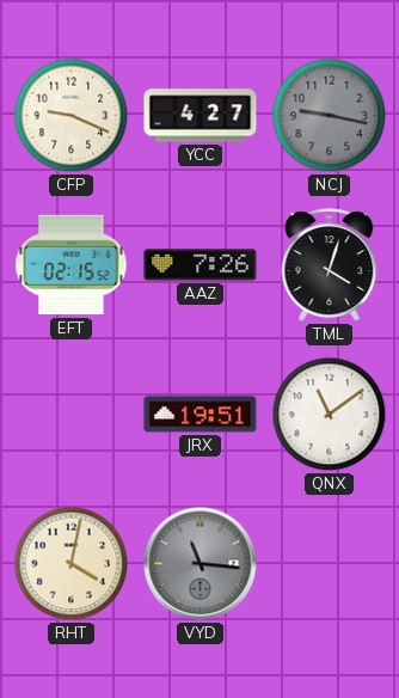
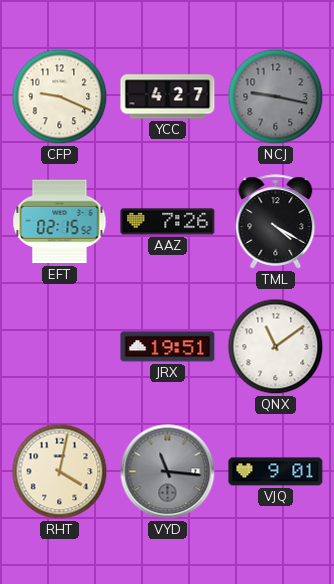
TML: 4:03 -> 4:20
VJQ: none -> 9:01
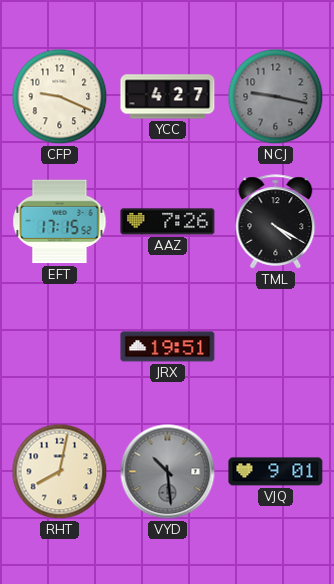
EFT: 02:15 -> 17:15
QNX: 11:09 -> none
RHT: 4:02 -> 8:02
VYD: 11:16 -> 10:29
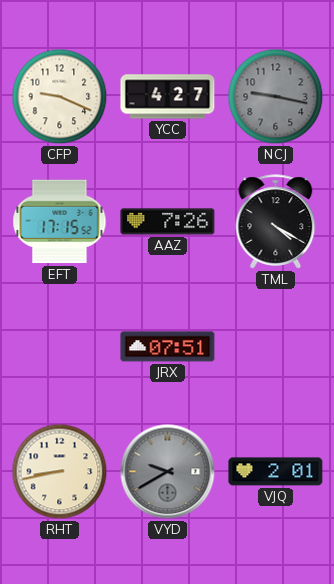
JRX: 19:51 -> 07:51
RHT: 8:02 -> 8:43
VYD: 10:29 -> 9:40
VJQ: 9:01 -> 2:01
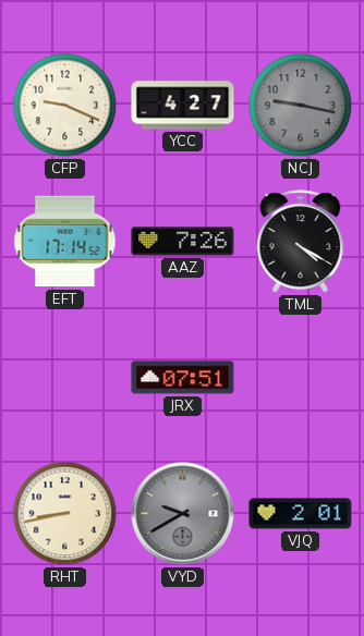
EFT: 17:15 -> 17:14
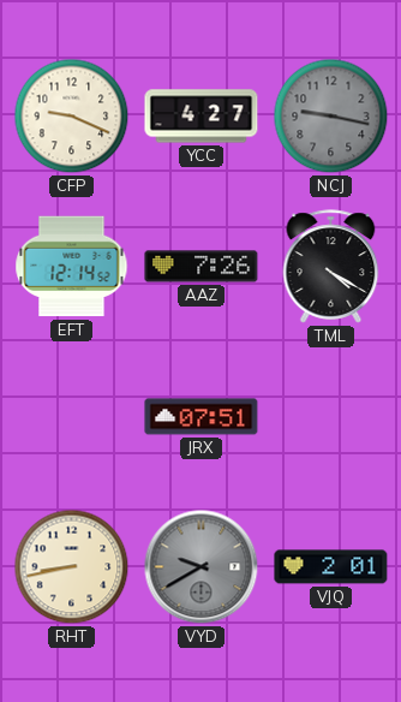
EFT: 17:14 -> 12:14
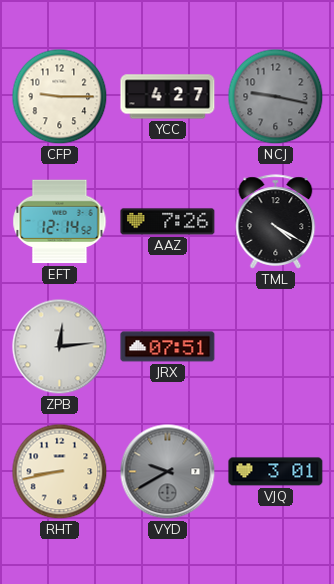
CFP: 9:19 -> 9:15
ZPB: none -> 12:14
VJQ: 2:01 -> 3:01
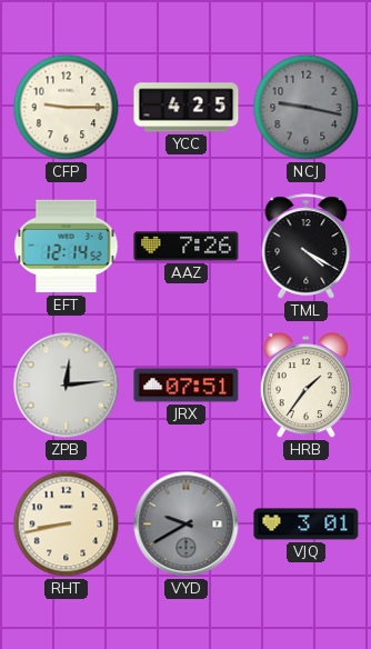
YCC: 4:27 -> 4:25
HRB: none -> 1:36
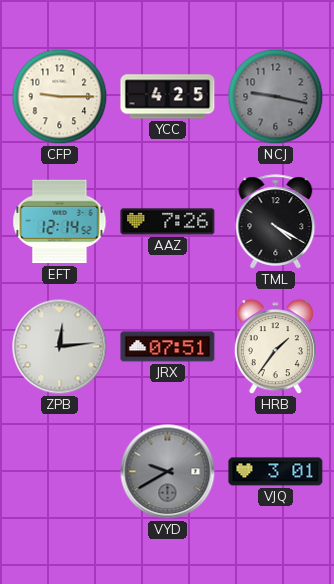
RHT: 8:43 -> none
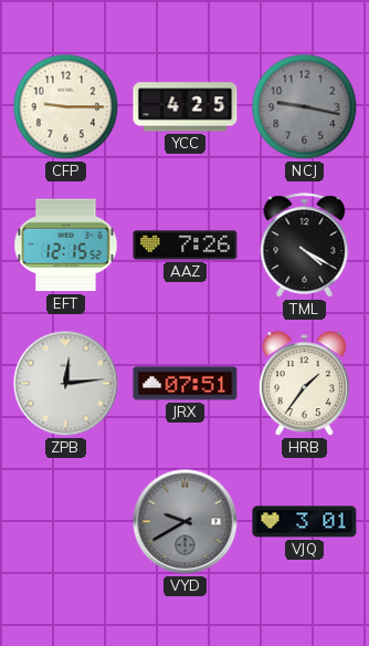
EFT: 12:14 -> 12:15
